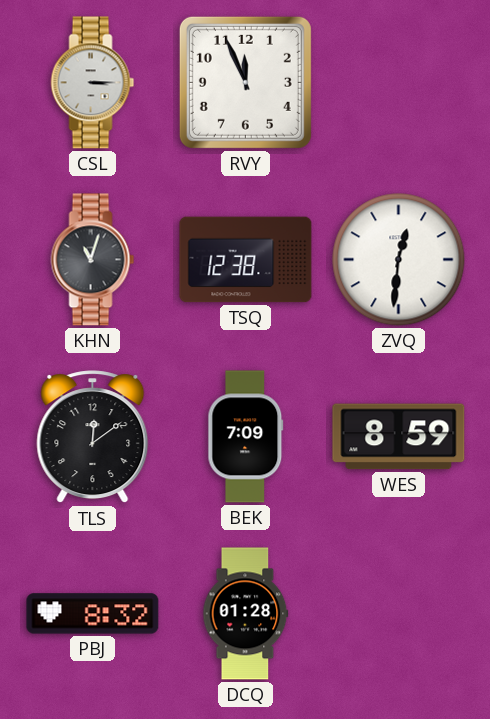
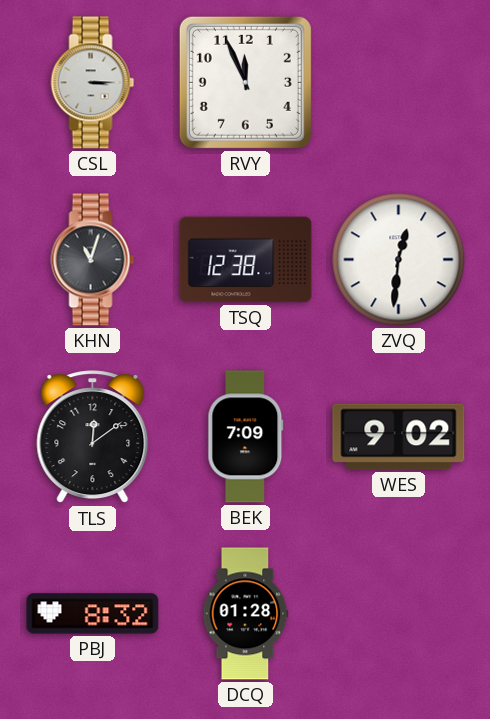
WES: 8:59 -> 9:02
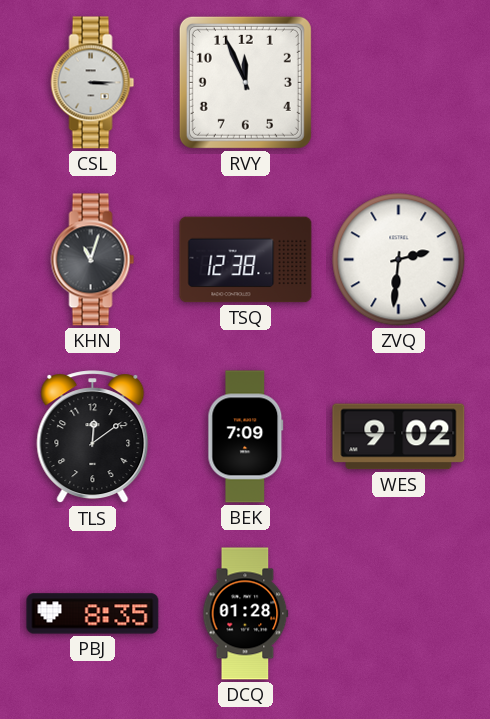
ZVQ: 12:31 -> 2:31
PBJ: 8:32 -> 8:35
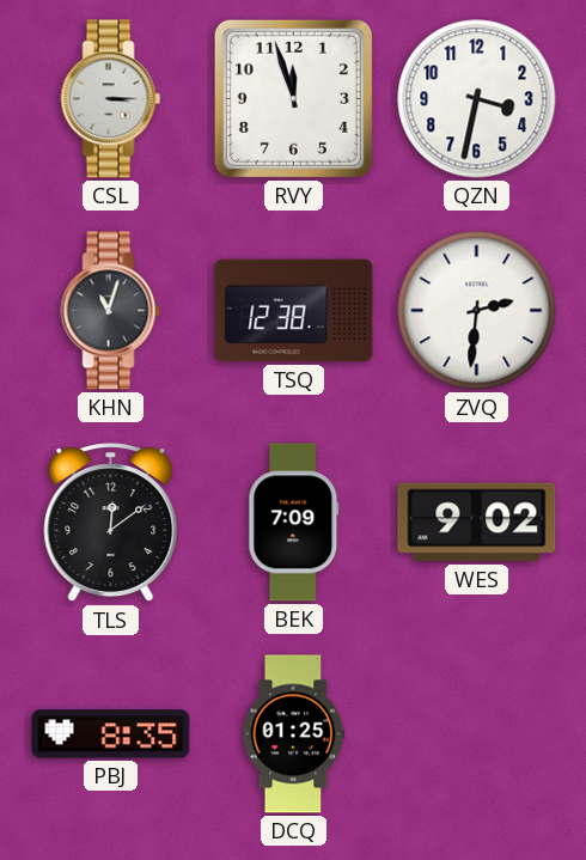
RVY: 11:56 -> 11:57
QZN: none -> 3:32
DCQ: 01:28 -> 01:25
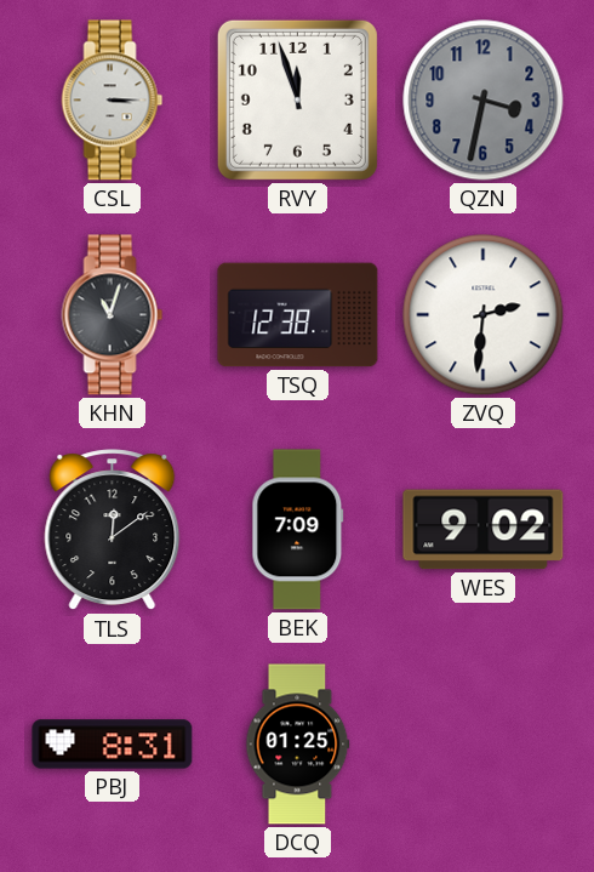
QZN dial: white -> grey
PBJ: 8:35 -> 8:31
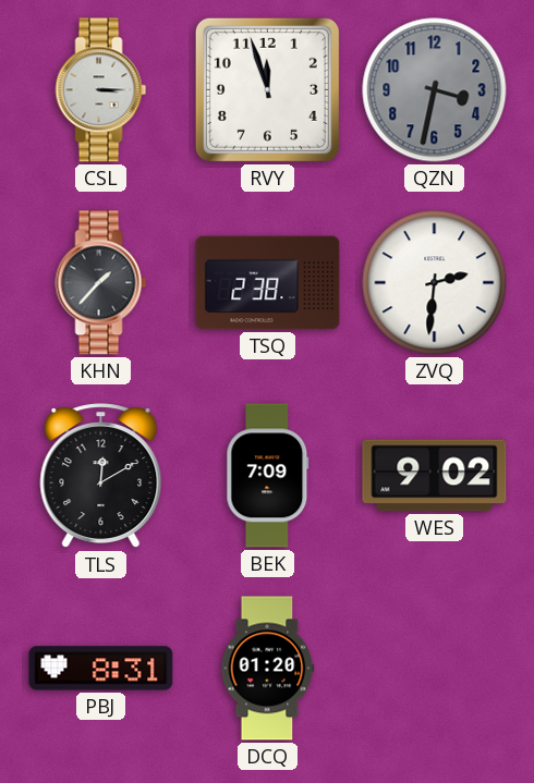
KHN: 11:03 -> 1:37
TSQ: 12:38 -> 2:38
TLS: 12:09 -> 12:10
DCQ: 01:25 -> 01:20
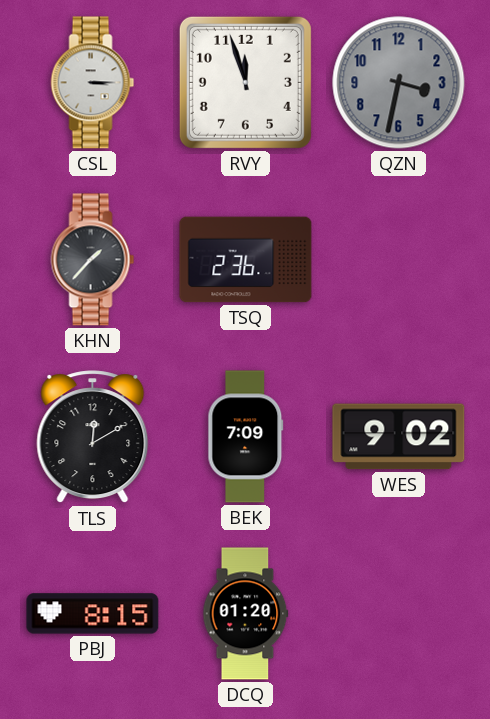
TSQ: 2:38 -> 2:36
ZVQ: 2:31 -> none
PBJ: 8:31 -> 8:15
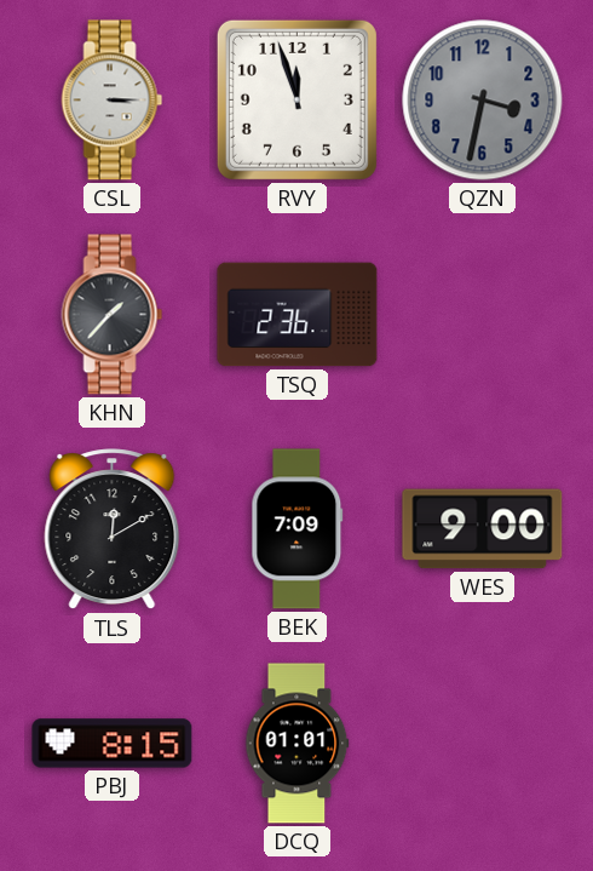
WES: 9:02 -> 9:00
DCQ: 01:20 -> 01:01
